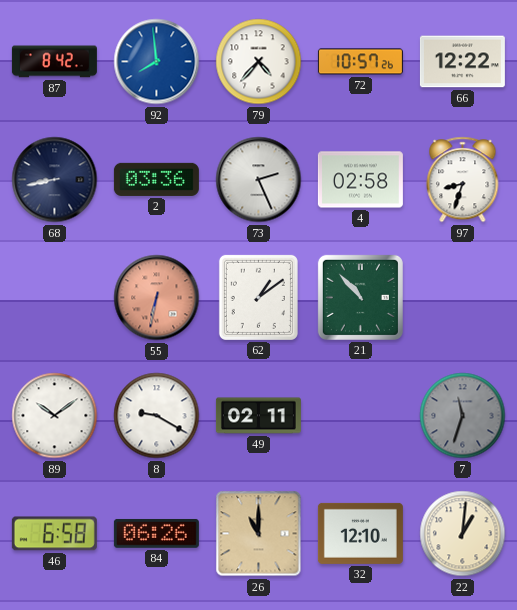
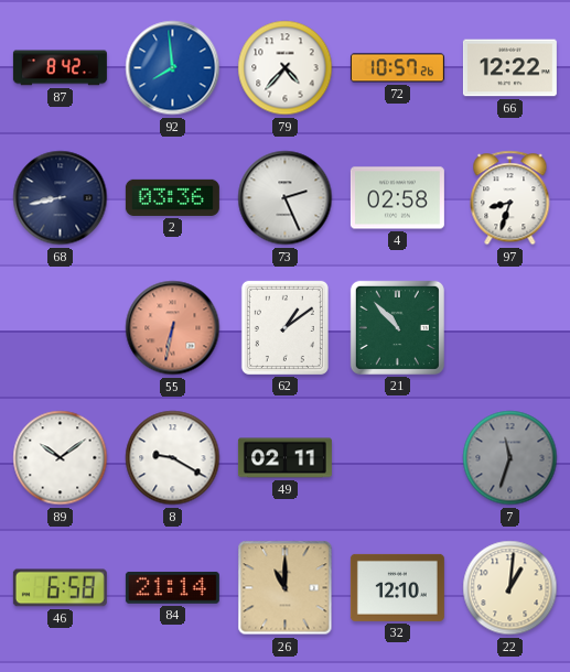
84: 06:26 -> 21:14
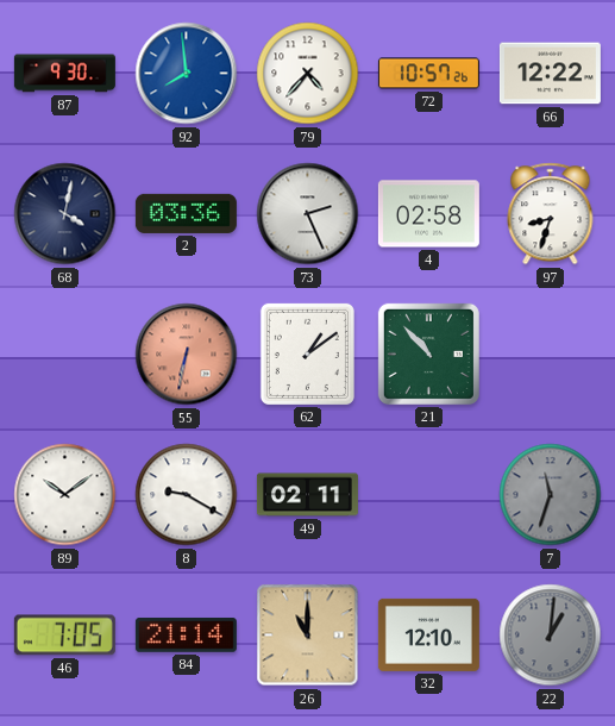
87: 8:42 -> 9:30
68: 8:43 -> 4:02
46: 6:58 -> 7:05
22 dial: cream -> grey
